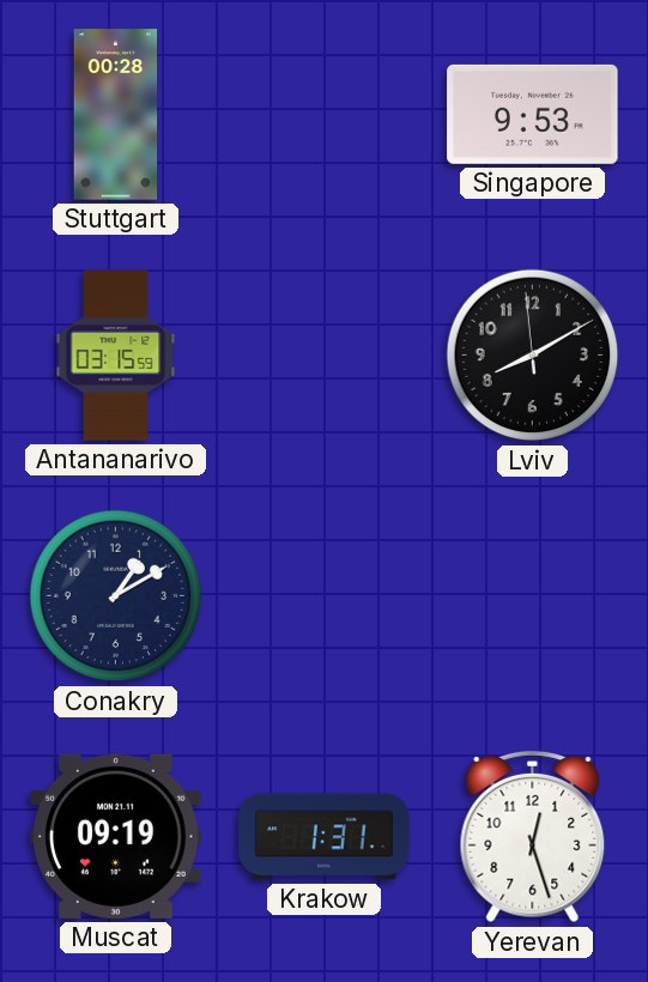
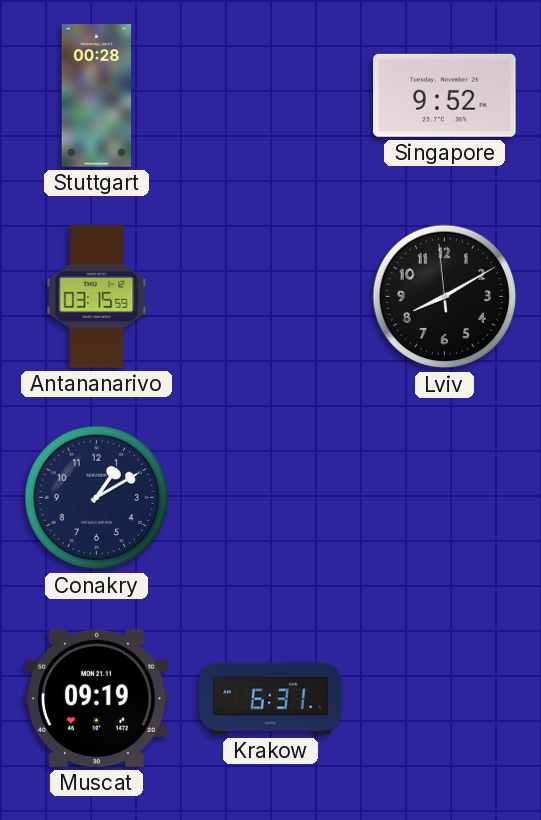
Singapore: 9:53 -> 9:52
Krakow: 1:31 -> 6:31
Yerevan: 12:27 -> none
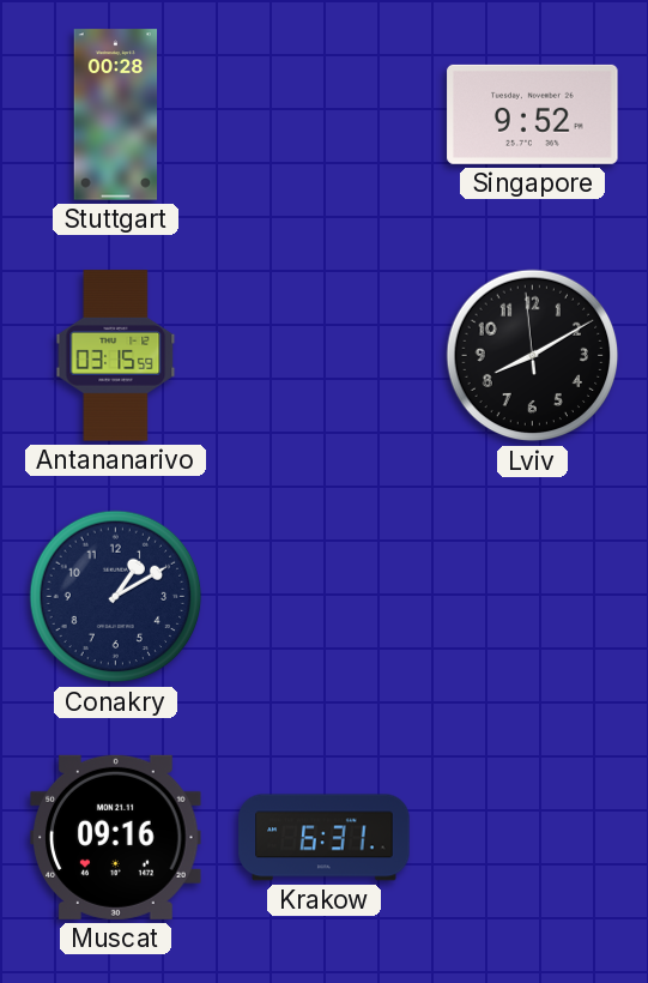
Muscat: 09:19 -> 09:16
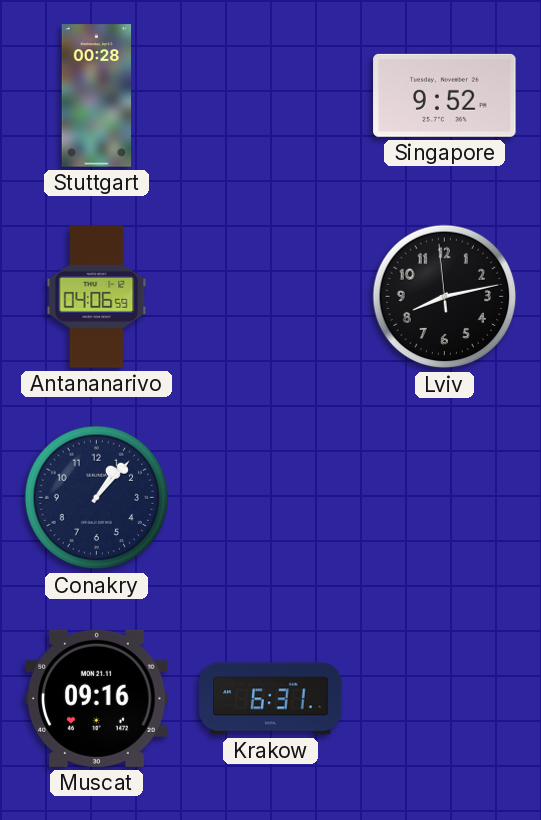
Antananarivo: 03:15 -> 04:06
Lviv: 8:09 -> 8:12
Conakry: 1:10 -> 1:07
